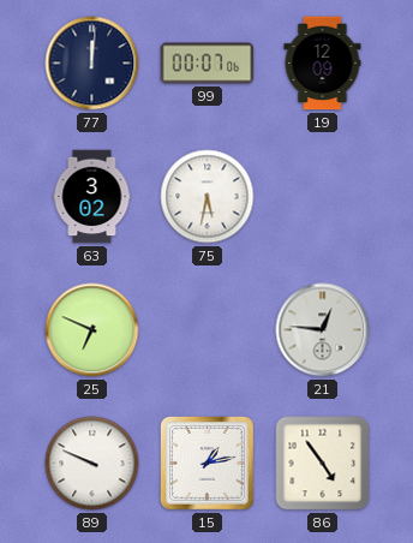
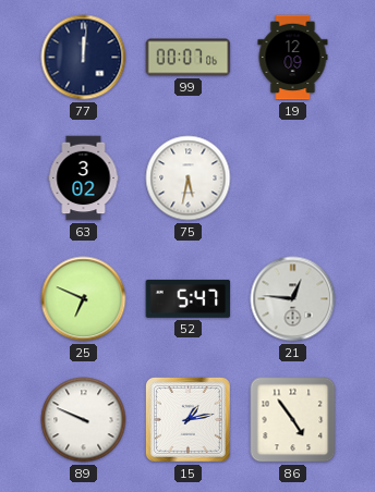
52: none -> 5:47
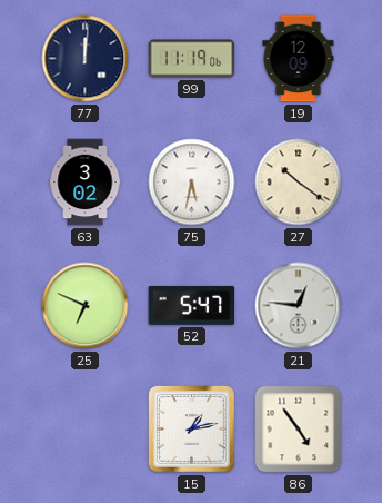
99: 00:07 -> 11:19
27: none -> 10:21
89: 9:49 -> none
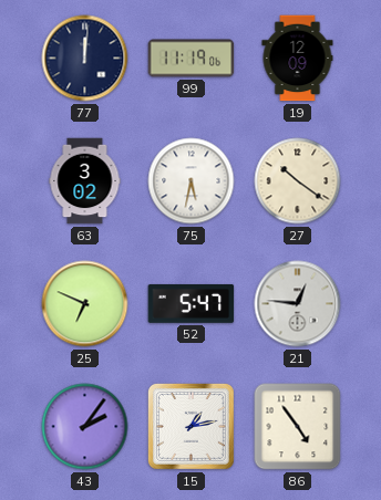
43: none -> 2:06
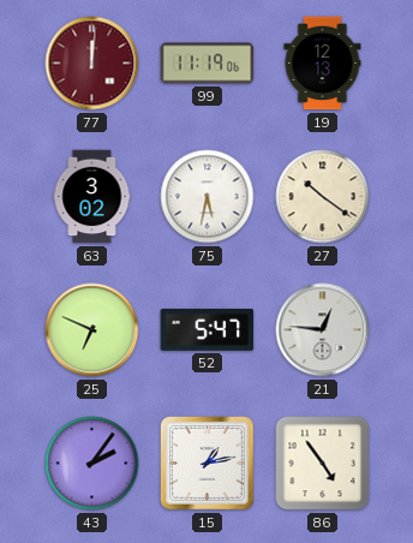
77 dial: navy -> burgundy
19: 12:09 -> 12:13
